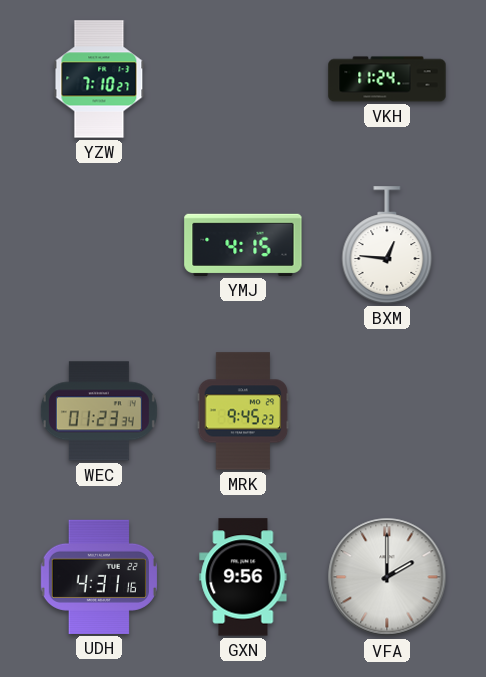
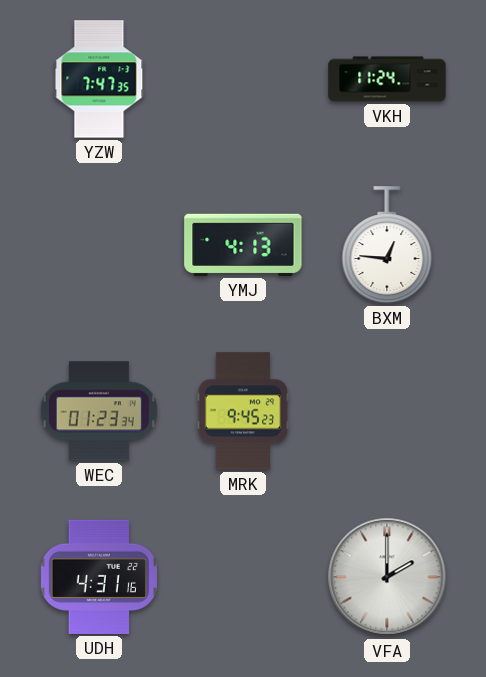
YZW: 7:10 -> 7:47
YMJ: 4:15 -> 4:13
GXN: 9:56 -> none
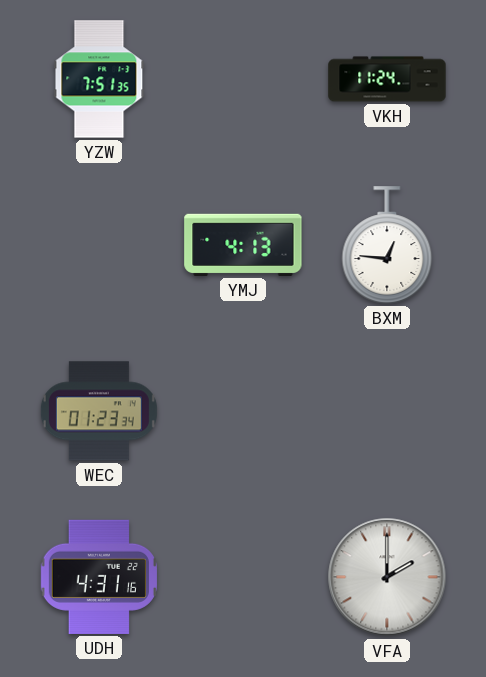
YZW: 7:47 -> 7:51
MRK: 9:45 -> none
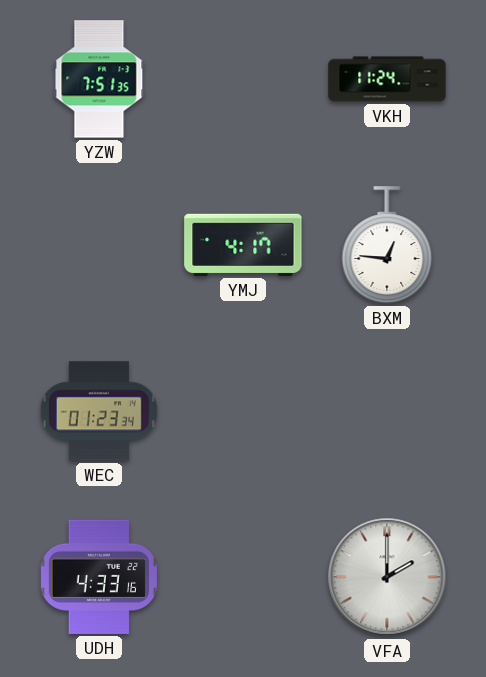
YMJ: 4:13 -> 4:17
UDH: 4:31 -> 4:33
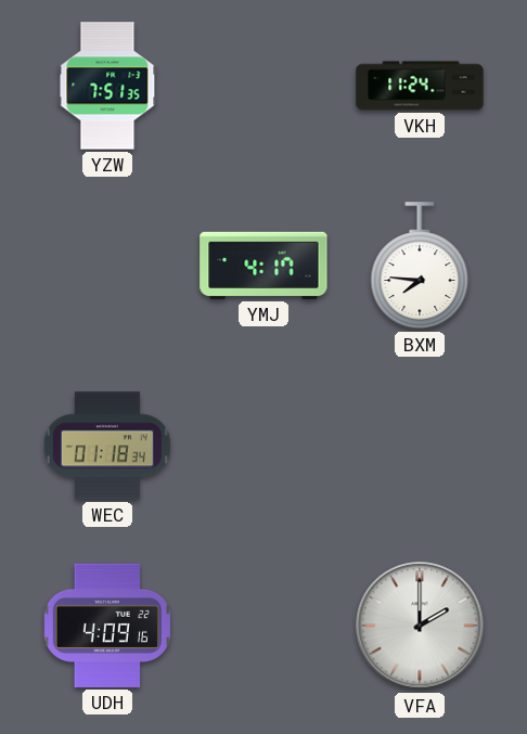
BXM: 12:46 -> 7:46
WEC: 01:23 -> 01:18
UDH: 4:33 -> 4:09
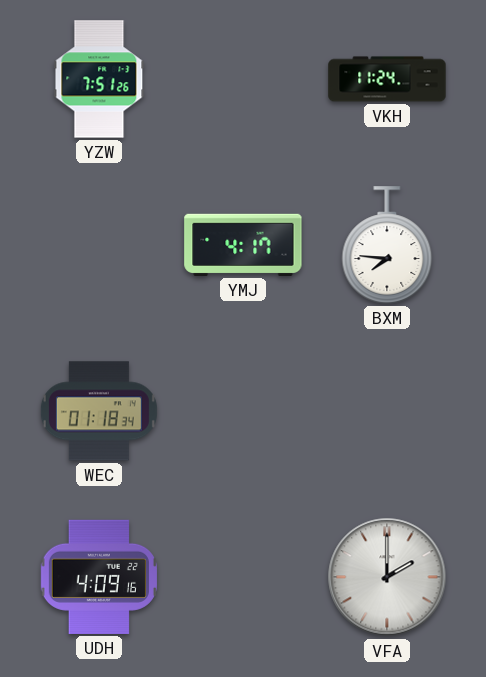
YZW: 7:51:35 -> 7:51:26
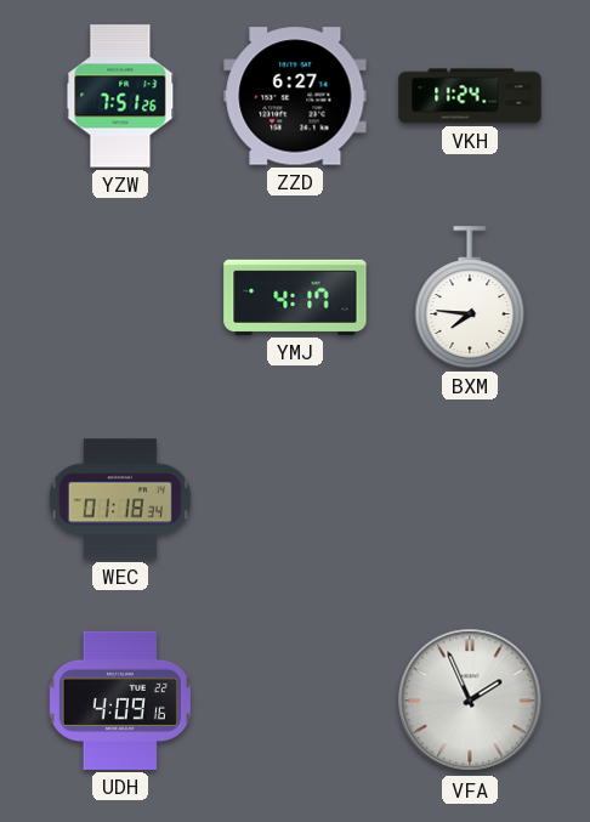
ZZD: none -> 6:27
VFA: 2:00 -> 1:56
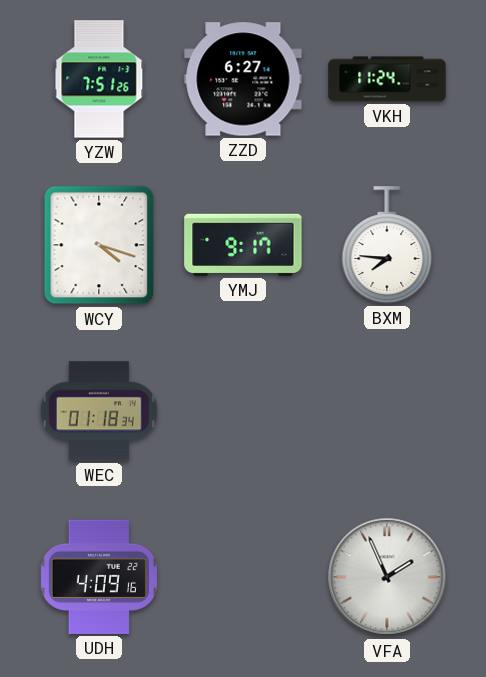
WCY: none -> 4:18
YMJ: 4:17 -> 9:17
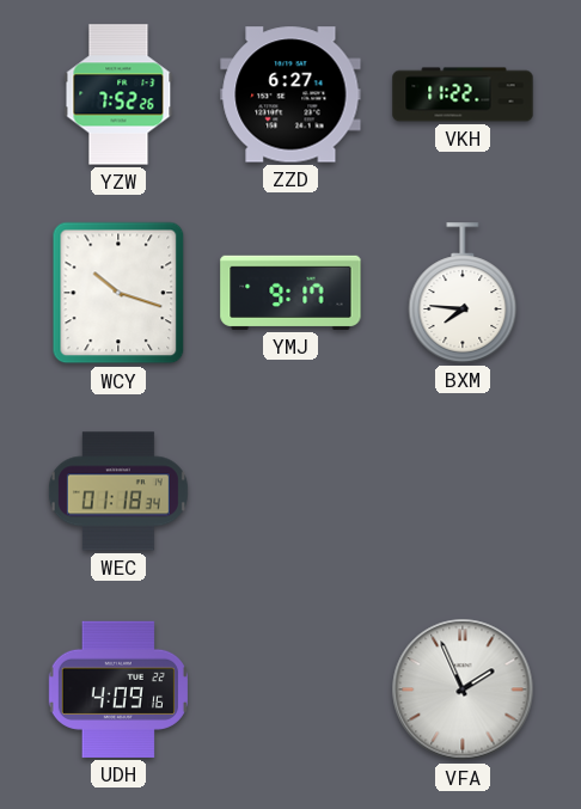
YZW: 7:51 -> 7:52
VKH: 11:24 -> 11:22
WCY: 4:18 -> 10:18
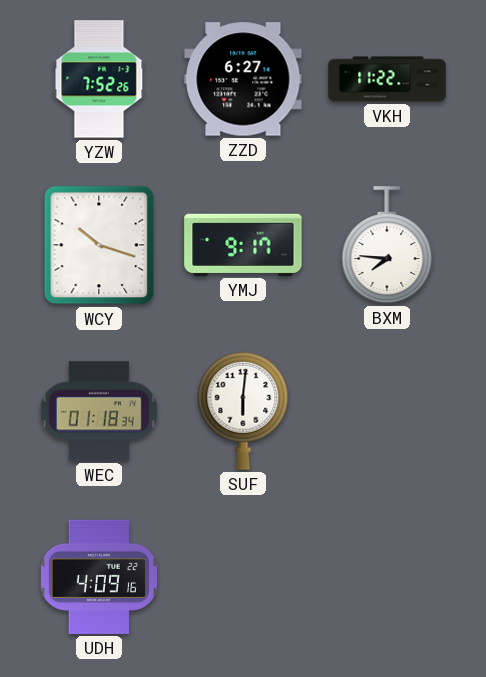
SUF: none -> 6:01
VFA: 1:56 -> none
